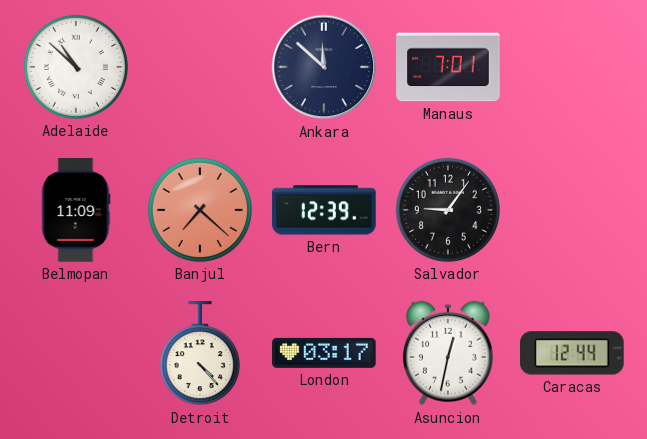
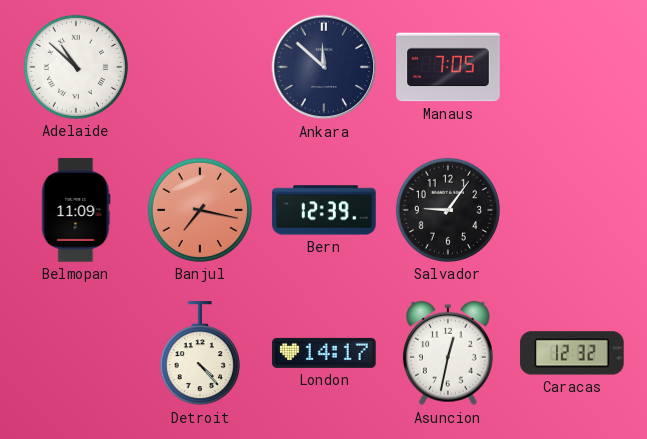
Manaus: 7:01 -> 7:05
Banjul: 7:22 -> 7:17
London: 03:17 -> 14:17
Caracas: 12:44 -> 12:32
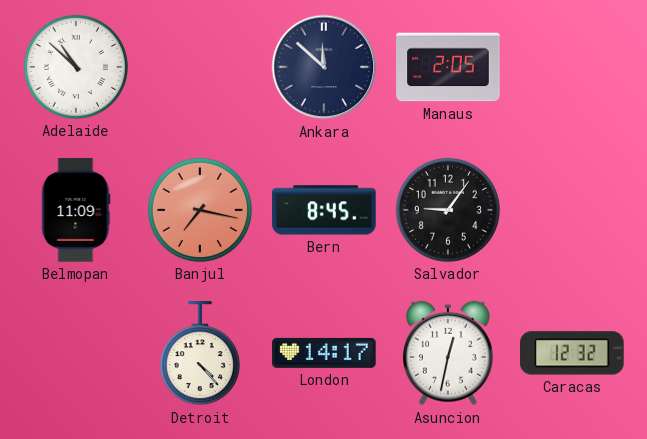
Manaus: 7:05 -> 2:05
Bern: 12:39 -> 8:45
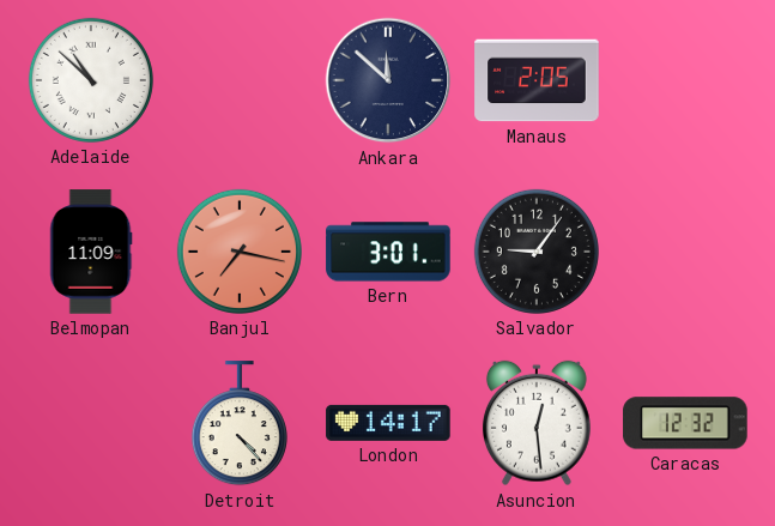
Bern: 8:45 -> 3:01
Asuncion: 12:32 -> 12:29
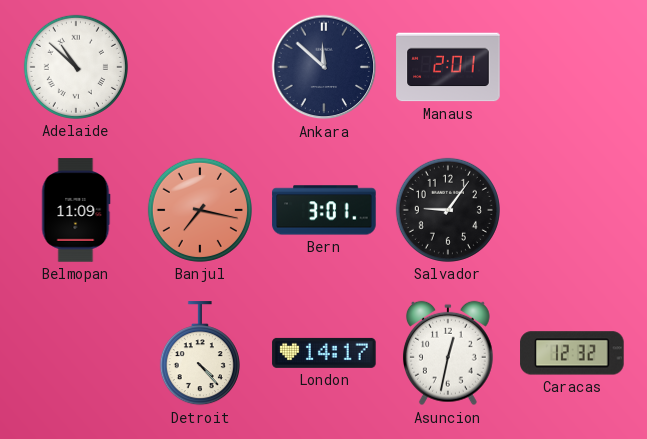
Manaus: 2:05 -> 2:01
Asuncion: 12:29 -> 12:32
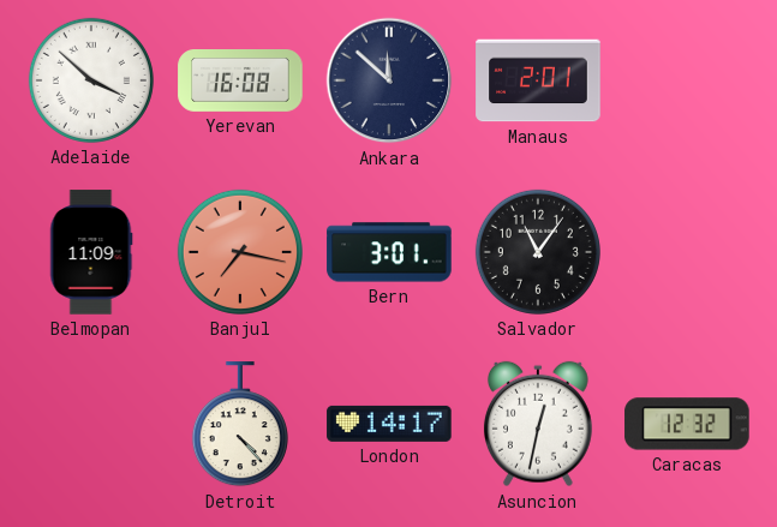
Adelaide: 10:52 -> 3:52
Yerevan: none -> 16:08
Salvador: 9:06 -> 11:06
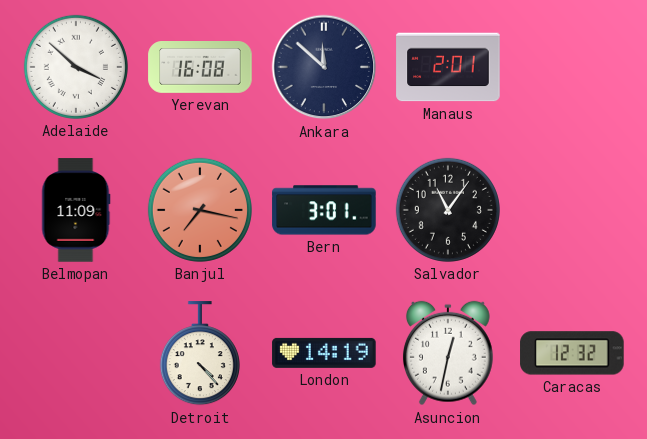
London: 14:17 -> 14:19
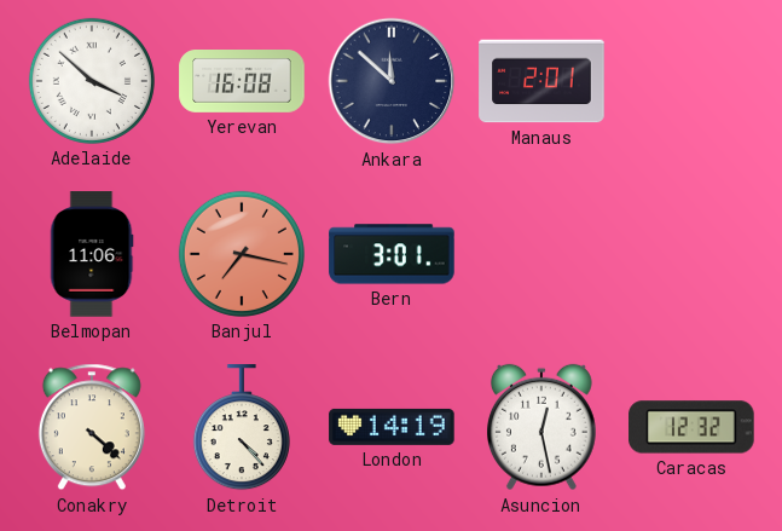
Belmopan: 11:09 -> 11:06
Salvador: 11:06 -> none
Conakry: none -> 4:22
Asuncion: 12:32 -> 12:28
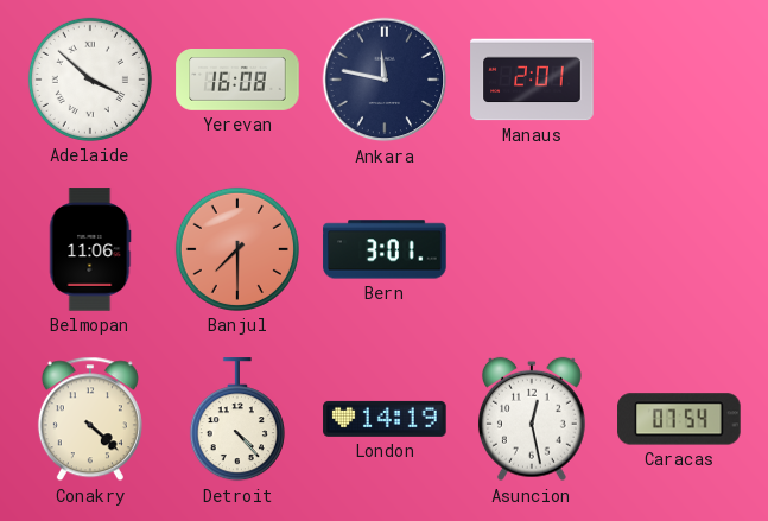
Ankara: 11:52 -> 11:47
Banjul: 7:17 -> 7:30
Caracas: 12:32 -> 07:54
